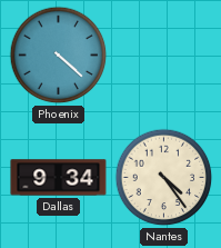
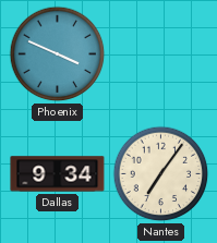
Phoenix: 4:22 -> 3:49
Nantes: 4:24 -> 7:06
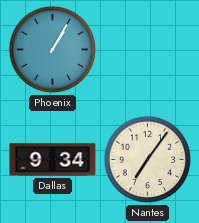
Phoenix: 3:49 -> 1:05
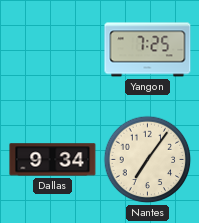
Phoenix: 1:05 -> none
Yangon: none -> 7:25
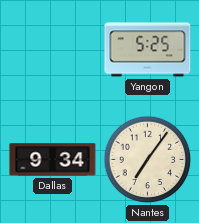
Yangon: 7:25 -> 5:25
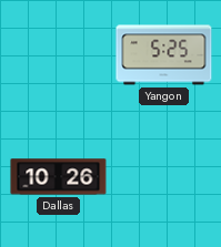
Dallas: 9:34 -> 10:26
Nantes: 7:06 -> none
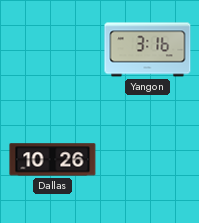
Yangon: 5:25 -> 3:16
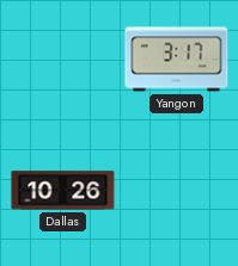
Yangon: 3:16 -> 3:17
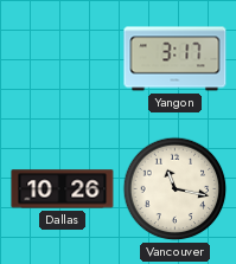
Vancouver: none -> 11:17
